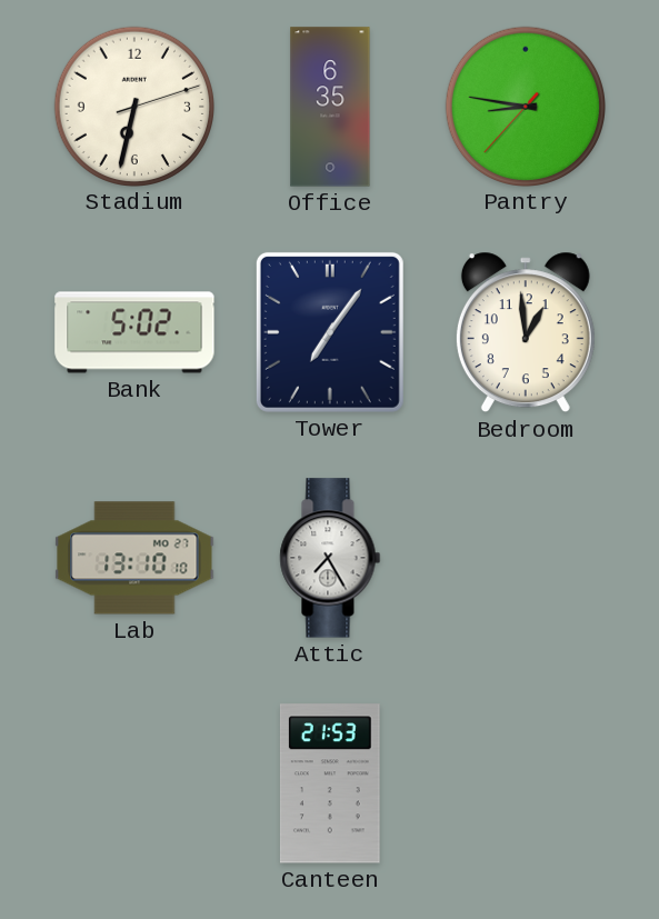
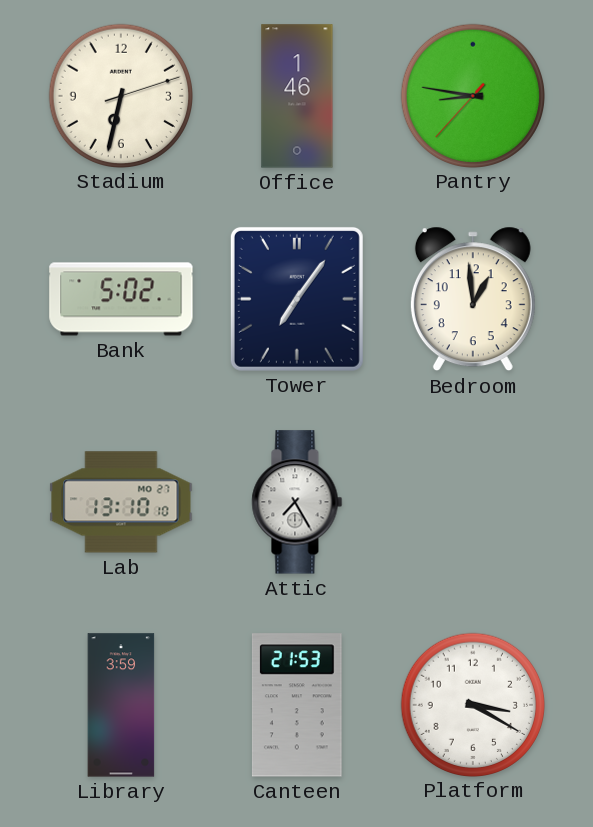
Office: 6:35 -> 1:46
Library: none -> 3:59
Platform: none -> 3:20
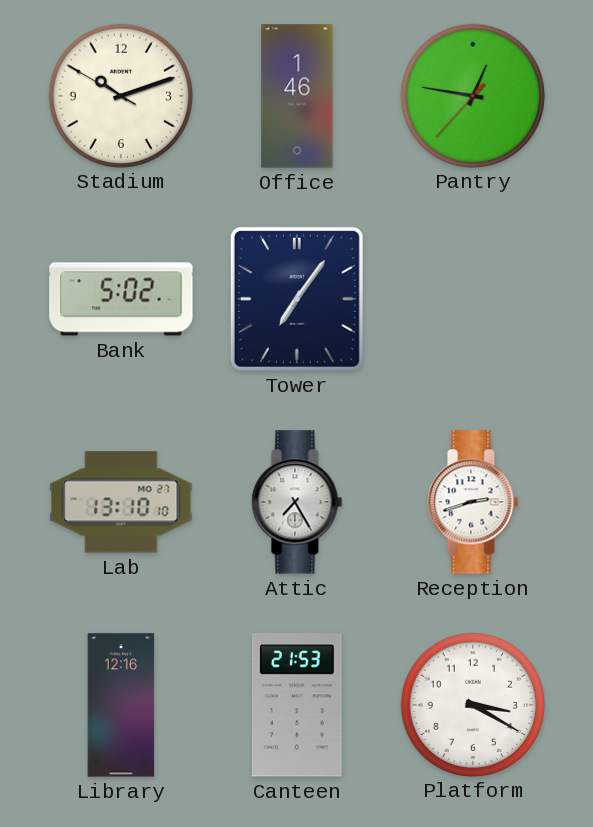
Stadium: 6:32 -> 10:11
Pantry: 8:46 -> 12:46
Bedroom: 12:59 -> none
Reception: none -> 2:42
Library: 3:59 -> 12:16
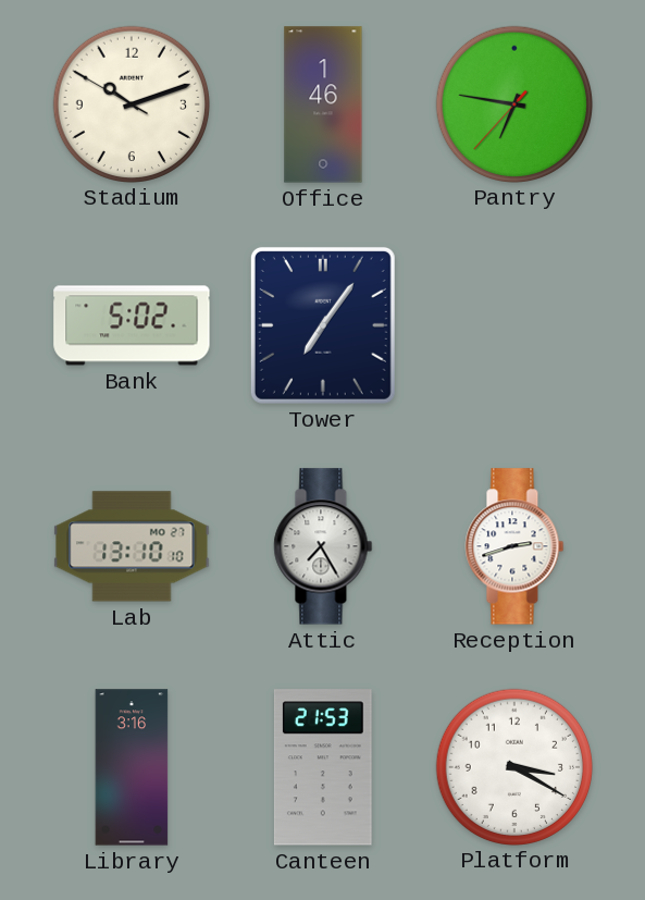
Pantry: 12:46 -> 6:46
Library: 12:16 -> 3:16
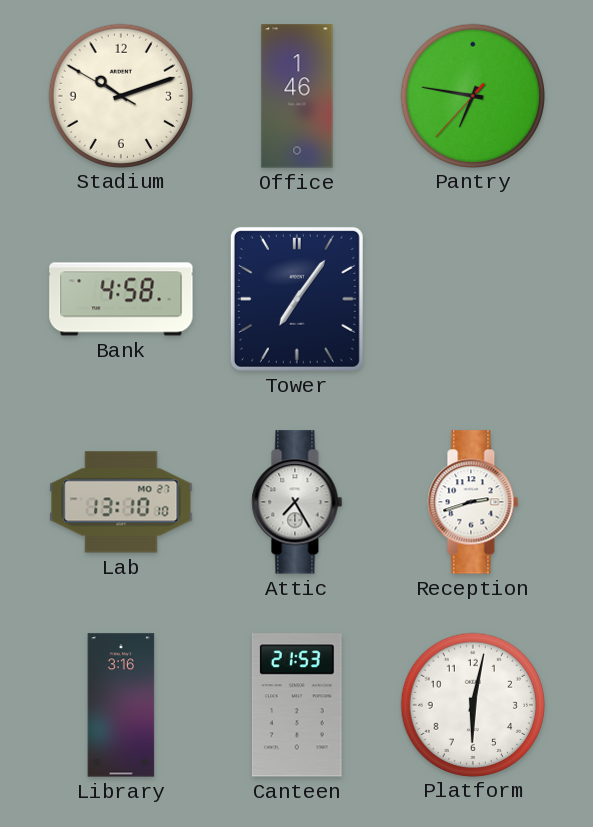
Bank: 5:02 -> 4:58
Platform: 3:20 -> 6:02
